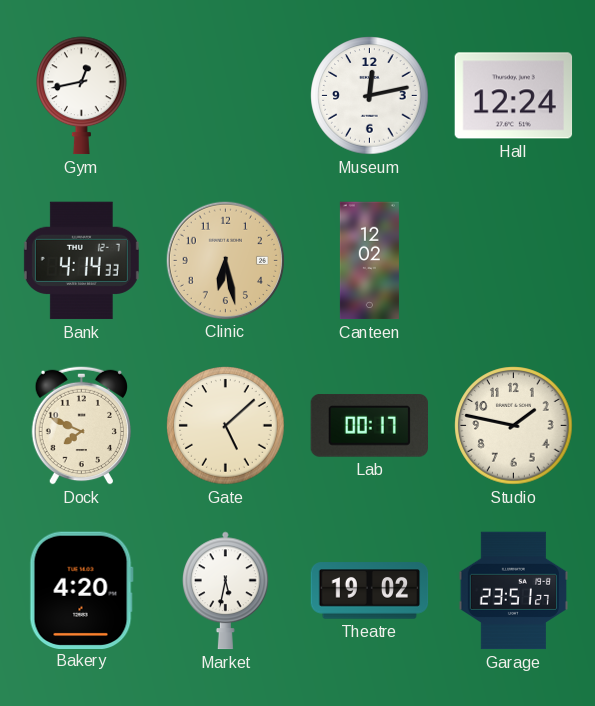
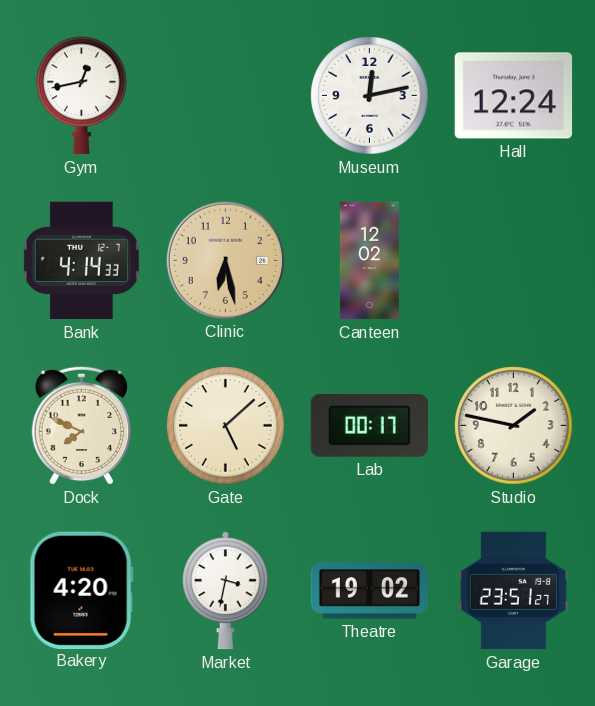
Market: 5:32 -> 3:32
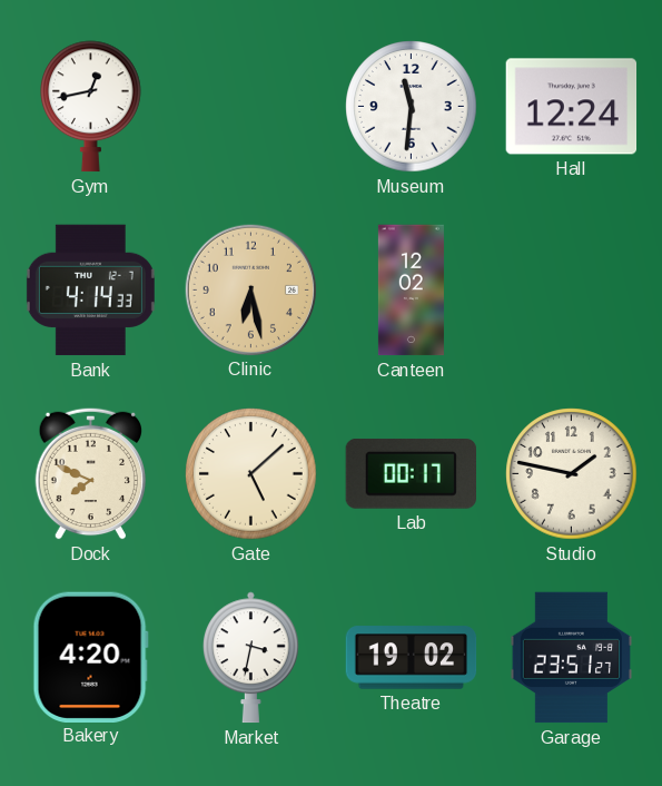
Museum: 12:13 -> 11:31
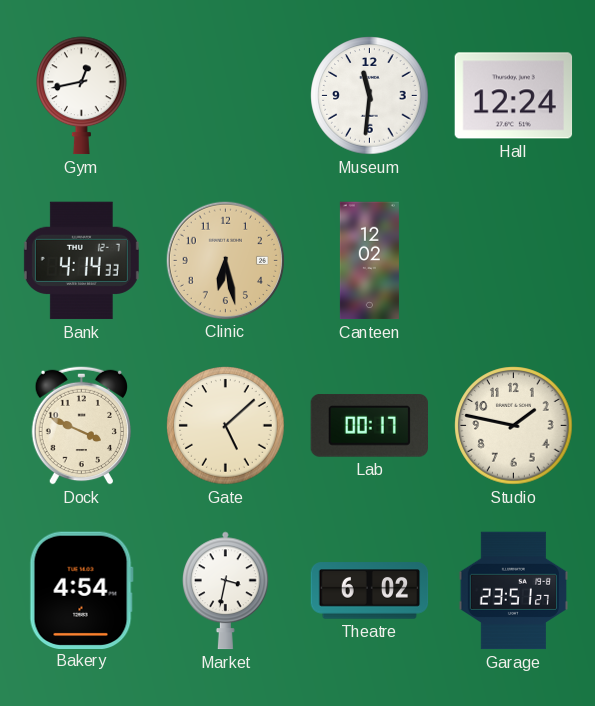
Dock: 7:49 -> 3:49
Bakery: 4:20 -> 4:54
Theatre: 19:02 -> 6:02
